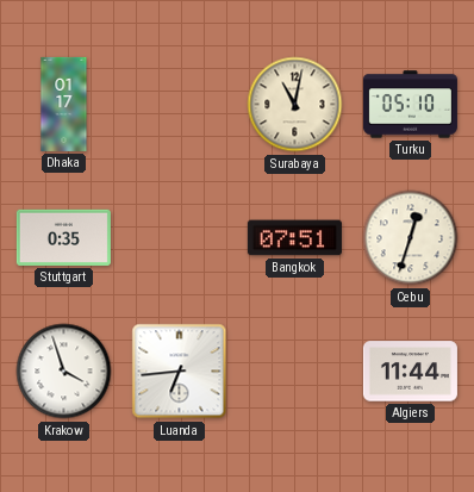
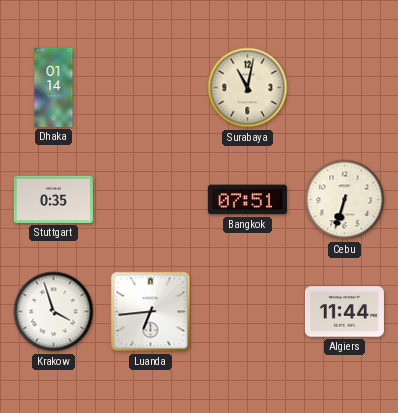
Dhaka: 01:17 -> 01:14
Turku: 05:10 -> none
Cebu: 12:33 -> 6:33
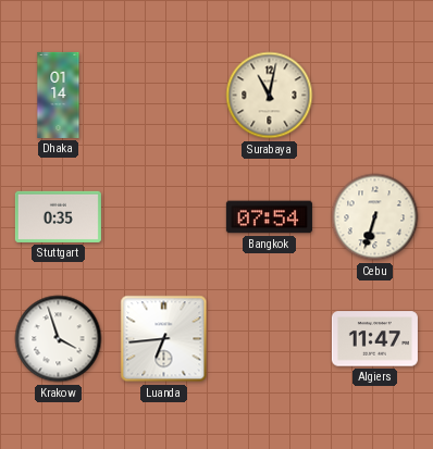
Bangkok: 07:51 -> 07:54
Algiers: 11:44 -> 11:47
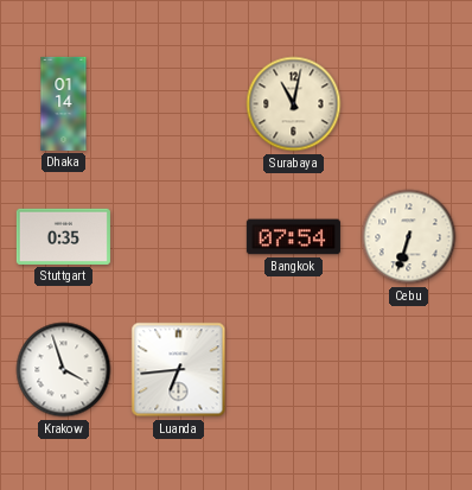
Algiers: 11:47 -> none
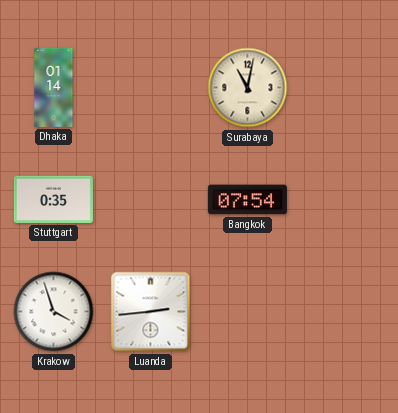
Cebu: 6:33 -> none
Luanda: 6:44 -> 2:44
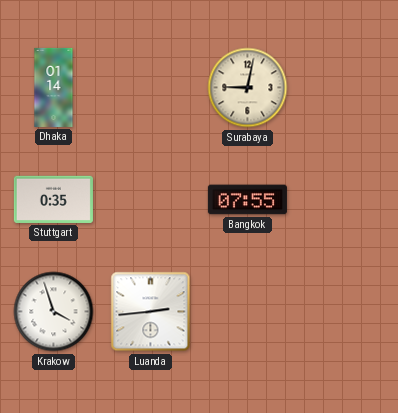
Surabaya: 11:02 -> 9:02
Bangkok: 07:54 -> 07:55
